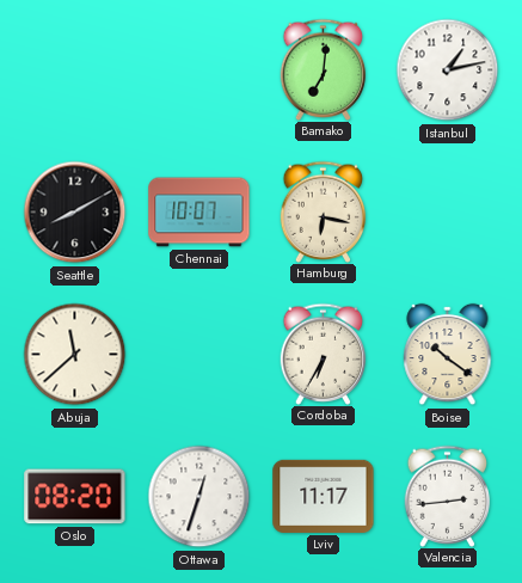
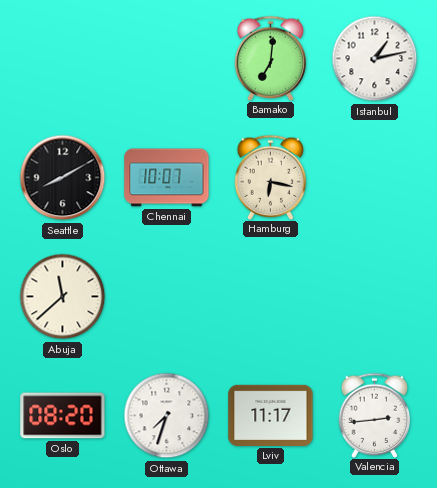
Cordoba: 6:35 -> none
Boise: 10:21 -> none
Ottawa: 12:33 -> 7:33
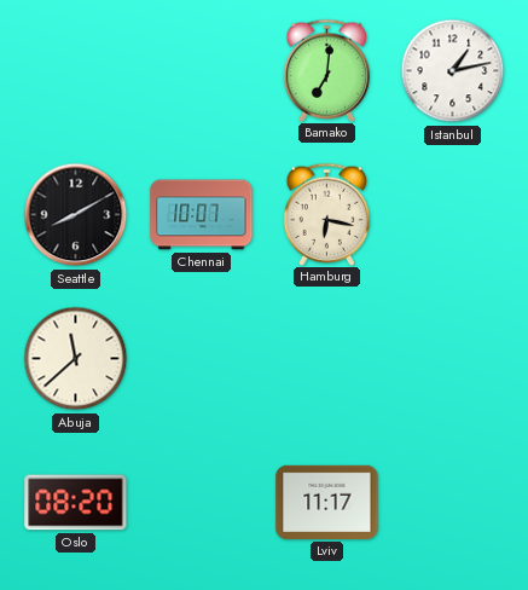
Ottawa: 7:33 -> none
Valencia: 2:44 -> none
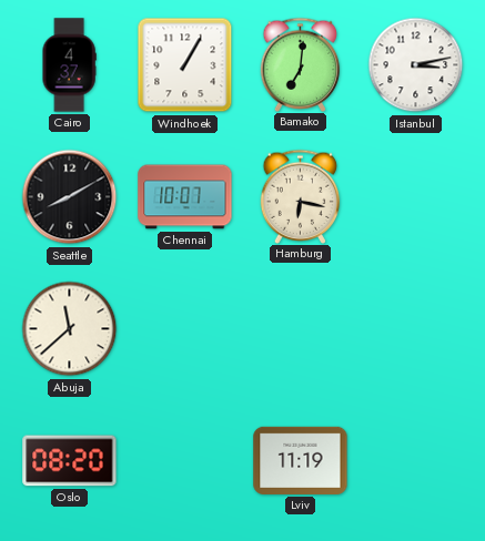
Cairo: none -> 4:37
Windhoek: none -> 1:05
Istanbul: 1:13 -> 3:13
Lviv: 11:17 -> 11:19
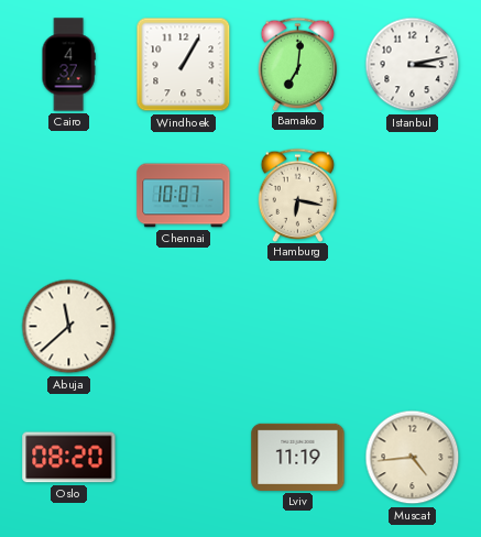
Seattle: 8:10 -> none
Muscat: none -> 4:44
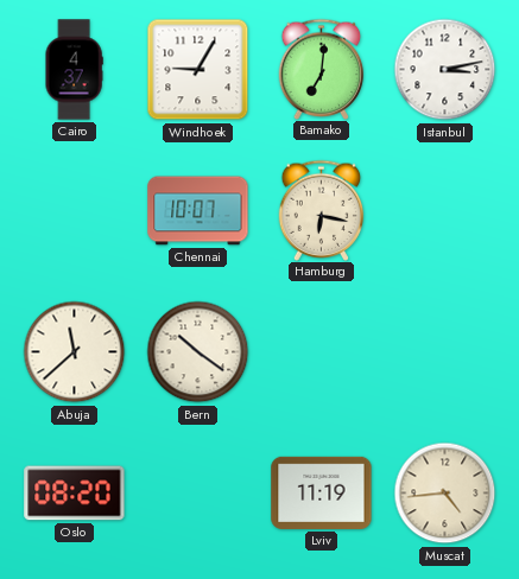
Windhoek: 1:05 -> 9:05
Bern: none -> 10:21
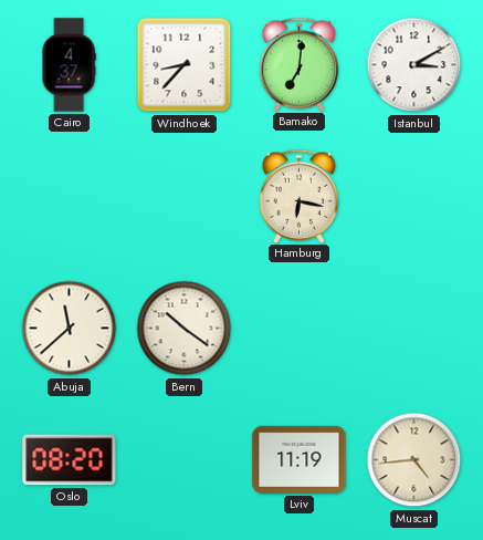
Windhoek: 9:05 -> 8:37
Istanbul: 3:13 -> 3:10
Chennai: 10:07 -> none
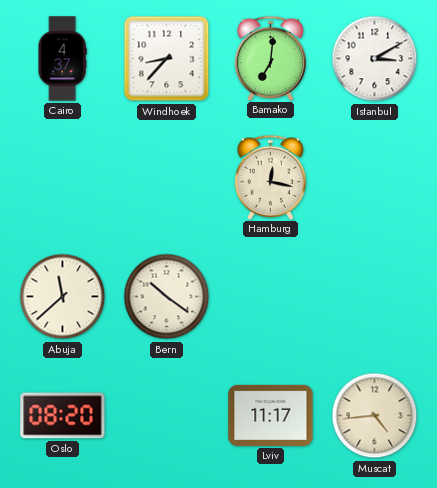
Hamburg: 6:17 -> 12:17
Lviv: 11:19 -> 11:17
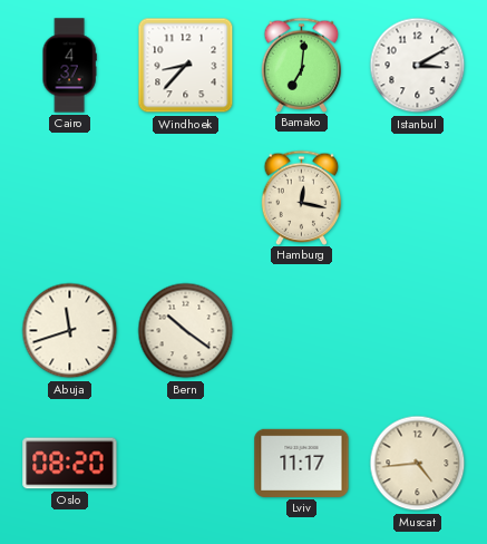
Abuja: 11:38 -> 11:42
